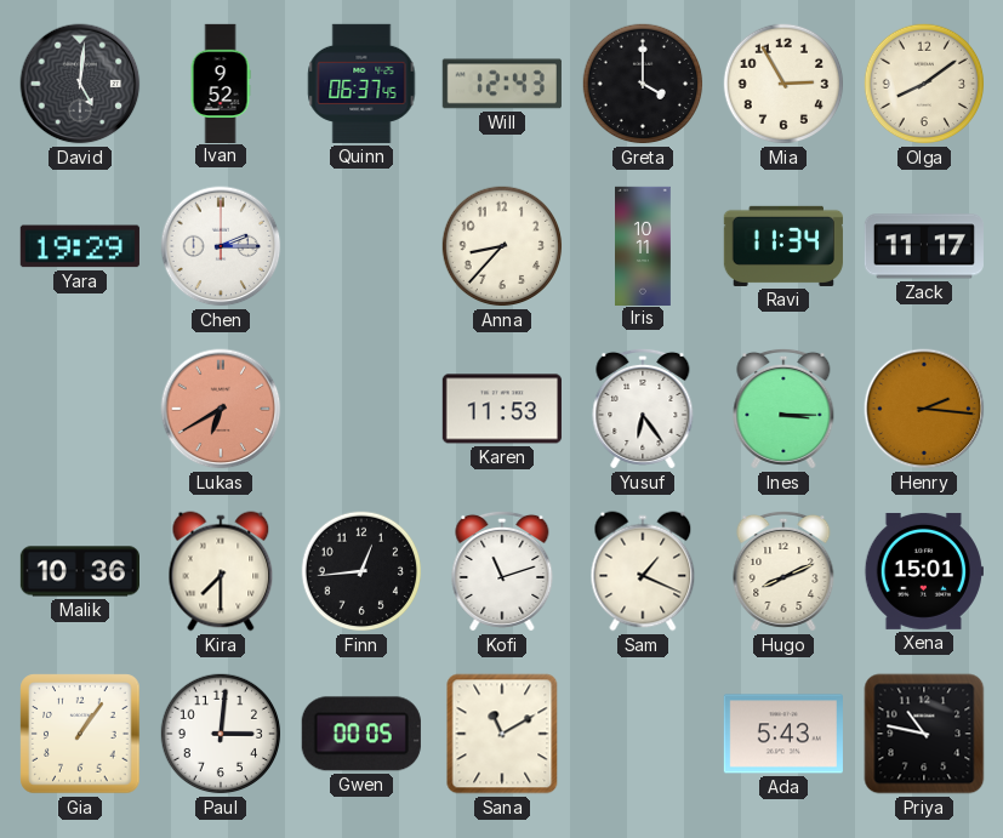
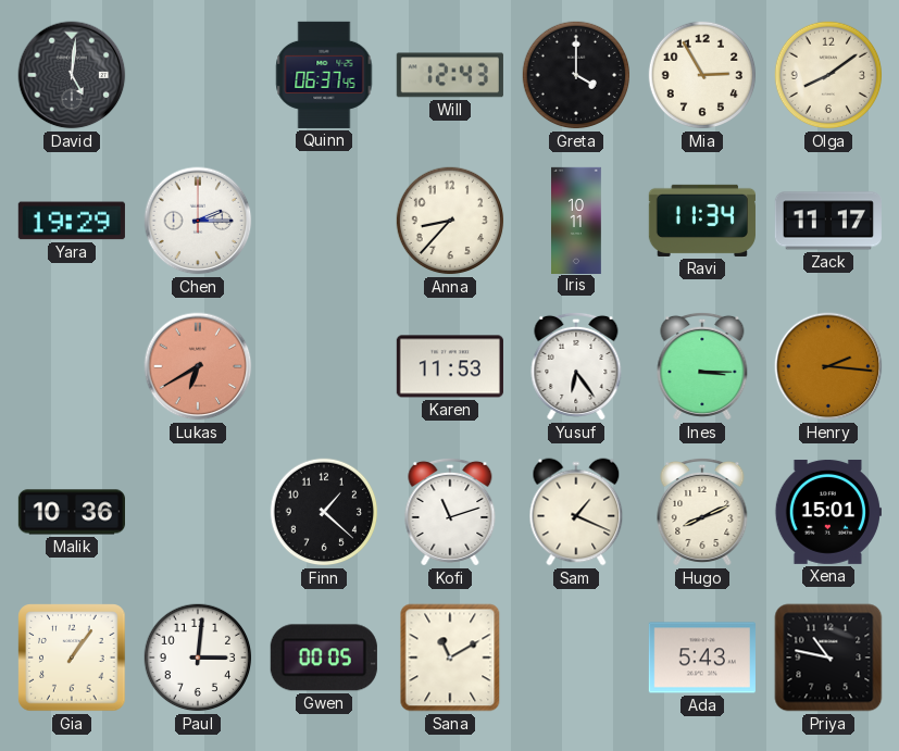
Ivan: 9:52 -> none
Kira: 7:30 -> none
Finn: 12:44 -> 1:22
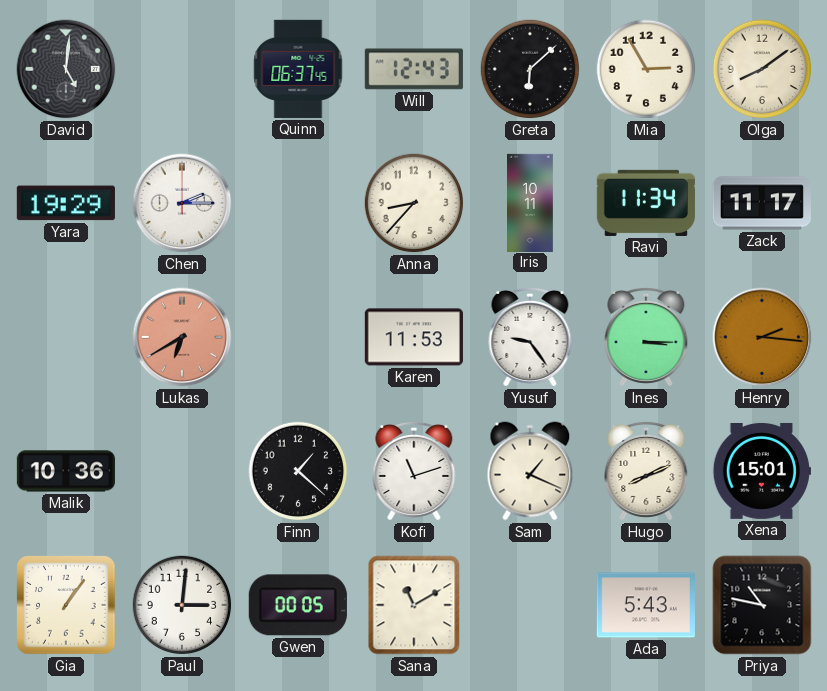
Greta: 4:00 -> 6:08
Yusuf: 6:24 -> 9:24
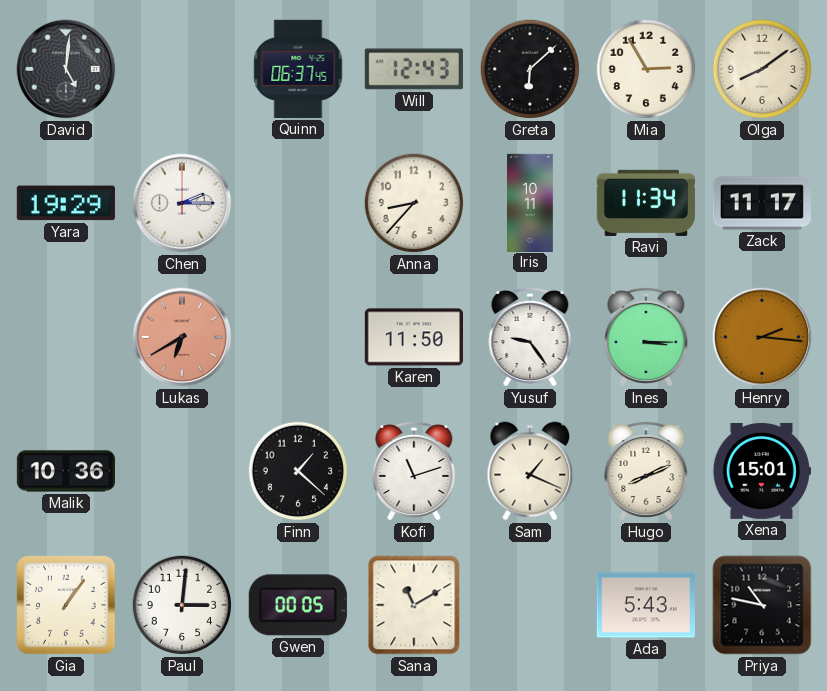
Karen: 11:53 -> 11:50
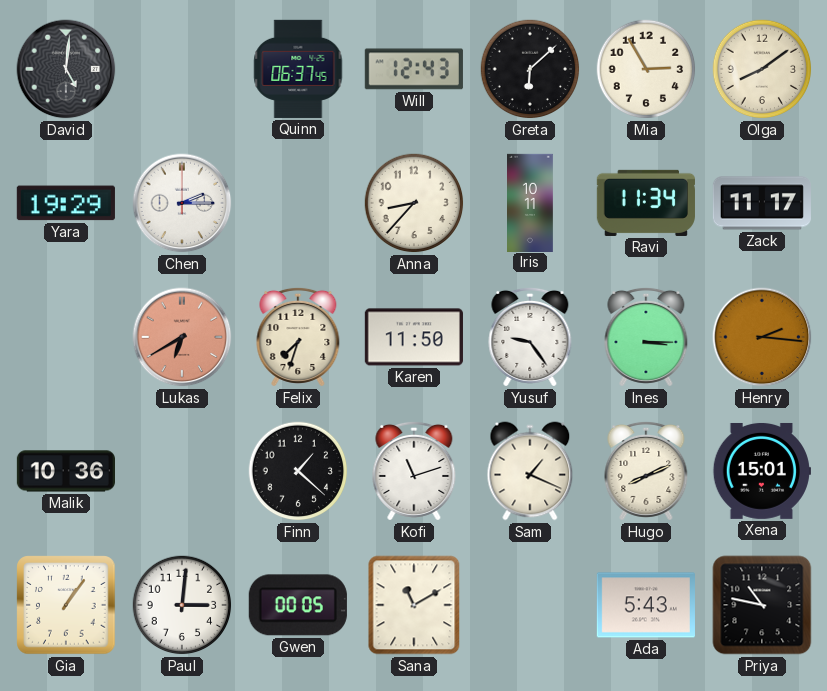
Felix: none -> 7:33
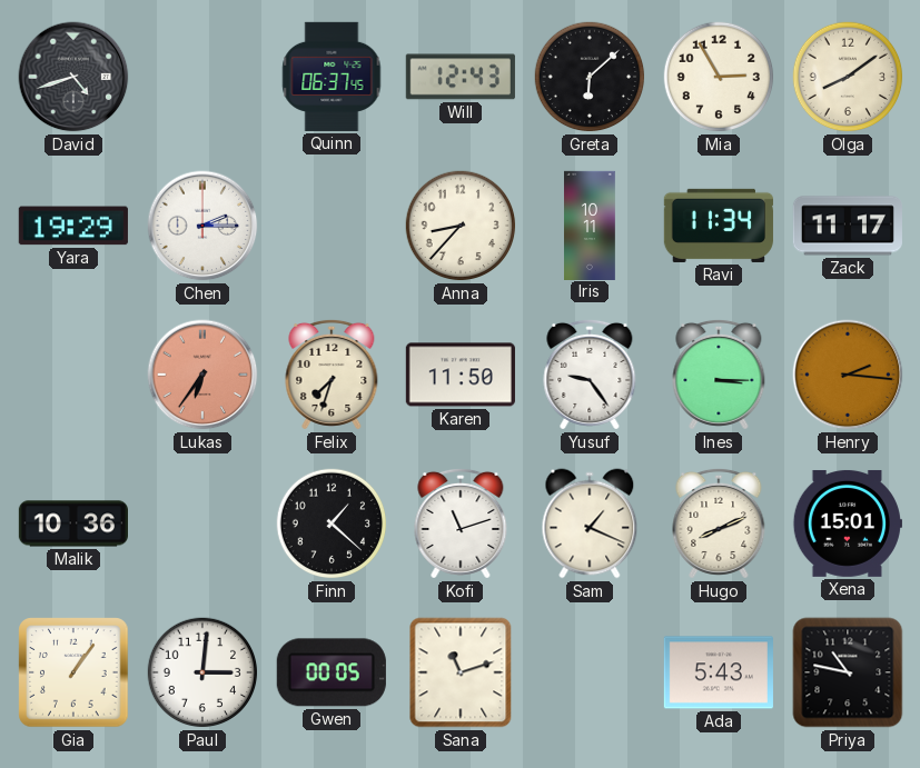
David: 5:01 -> 4:42
Lukas: 6:40 -> 6:36
Sana: 11:10 -> 11:12
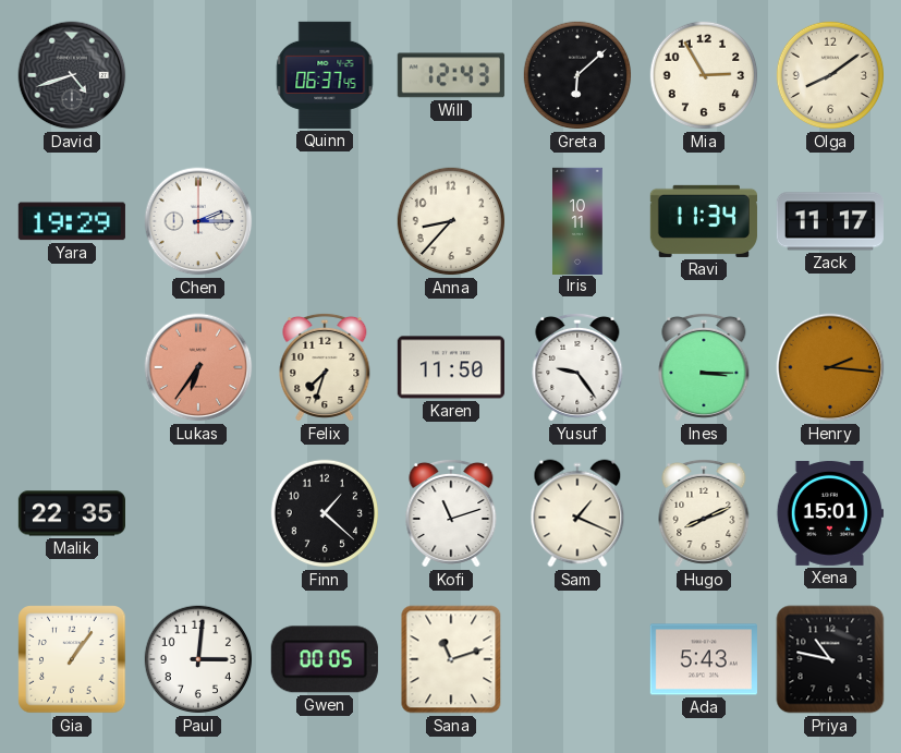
Malik: 10:36 -> 22:35
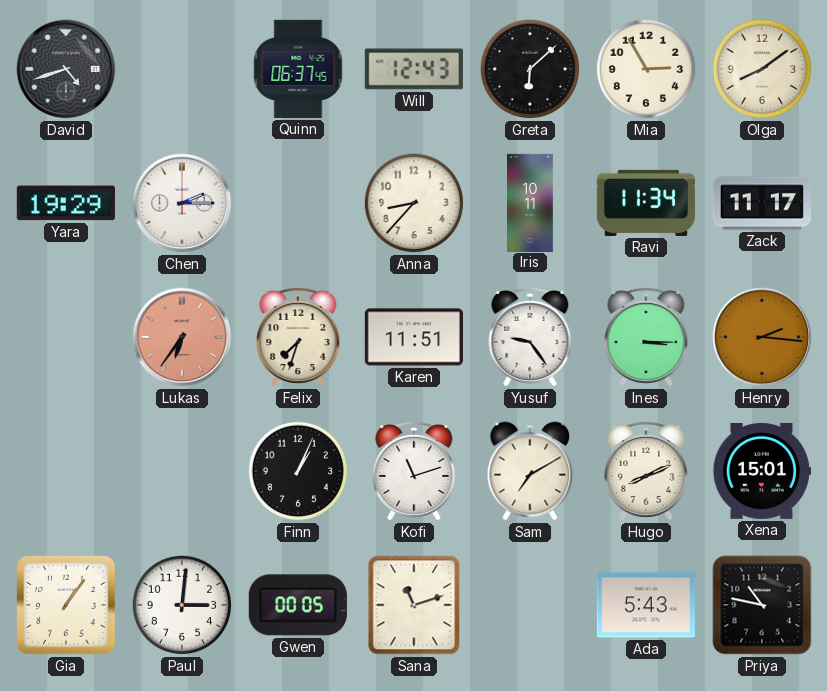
Karen: 11:50 -> 11:51
Malik: 22:35 -> none
Finn: 1:22 -> 1:04
Sam: 1:19 -> 7:10
